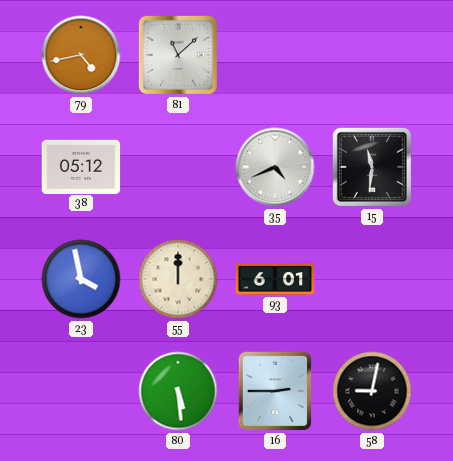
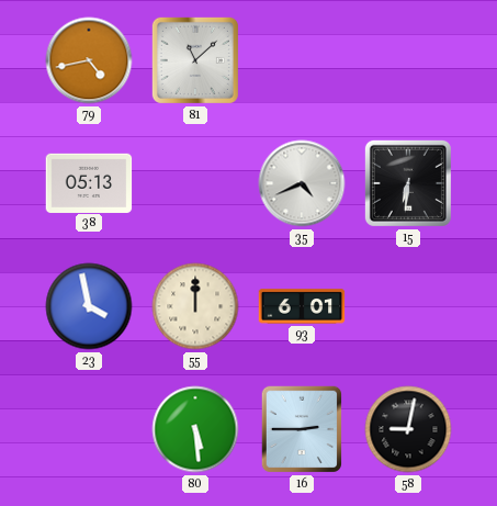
38: 05:12 -> 05:13
15: 11:31 -> 6:31
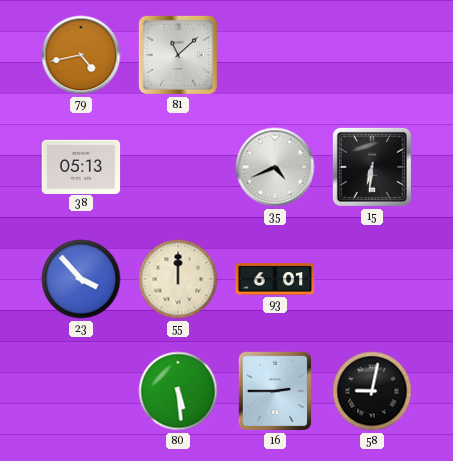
23: 3:58 -> 3:53
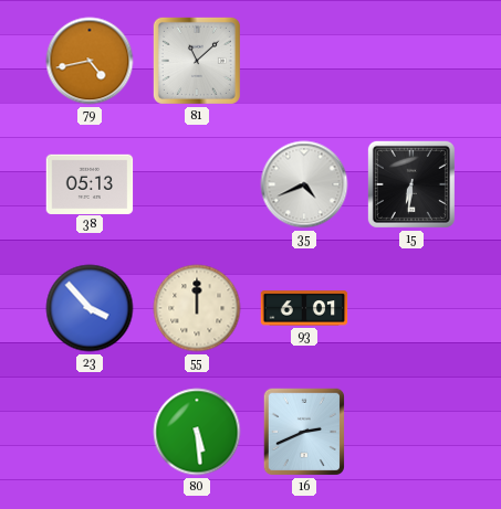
16: 2:45 -> 2:41
58: 9:02 -> none
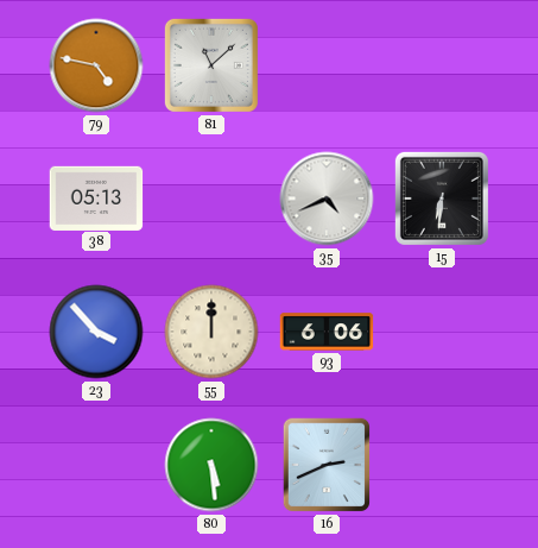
79: 4:43 -> 4:47
93: 6:01 -> 6:06
